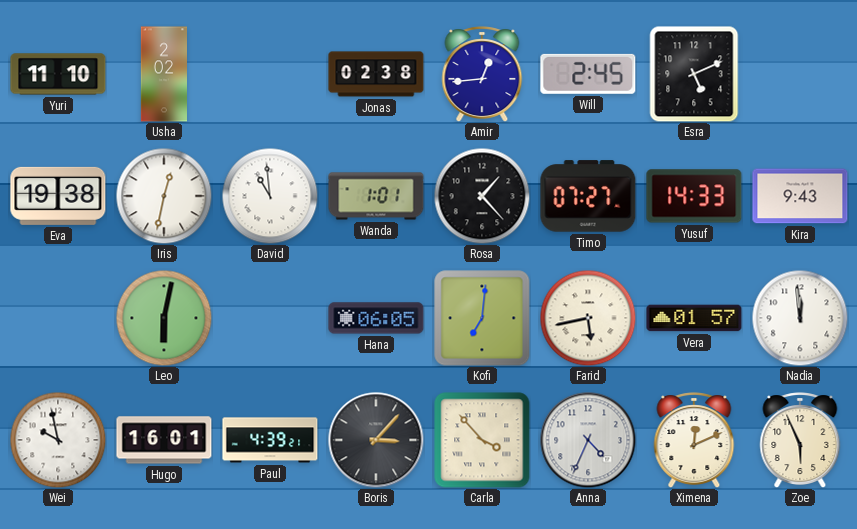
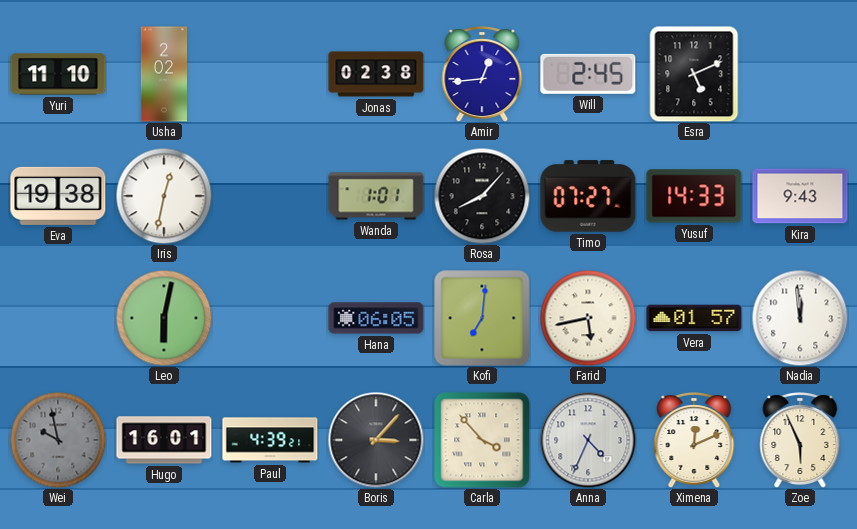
David: 10:59 -> none
Rosa: 1:23 -> 8:07
Wei dial: white -> grey
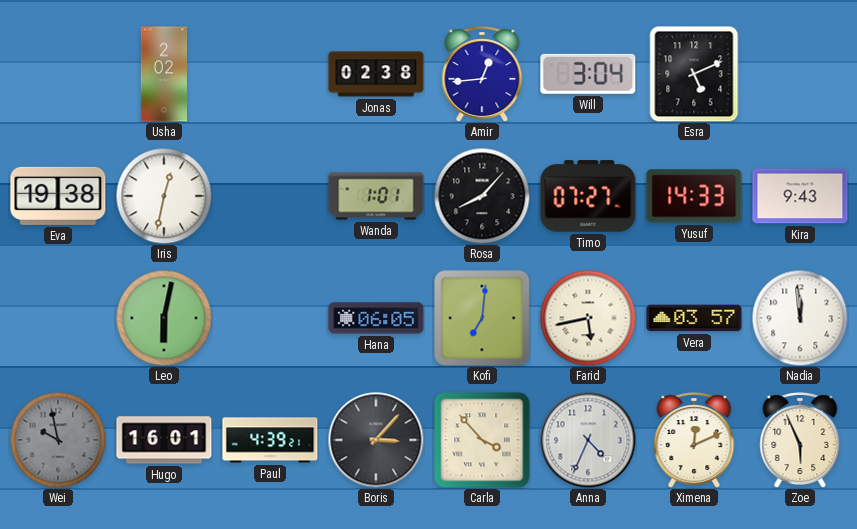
Yuri: 11:10 -> none
Will: 2:45 -> 3:04
Vera: 01:57 -> 03:57
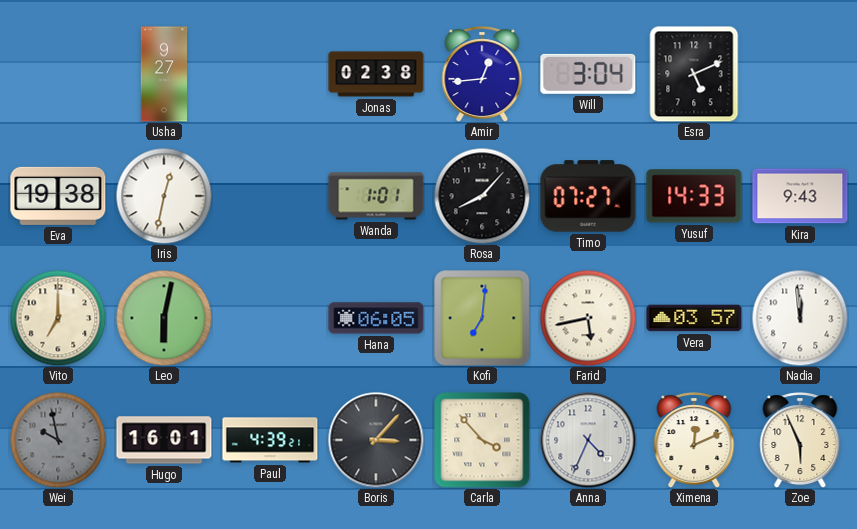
Usha: 2:02 -> 9:27
Vito: none -> 7:00
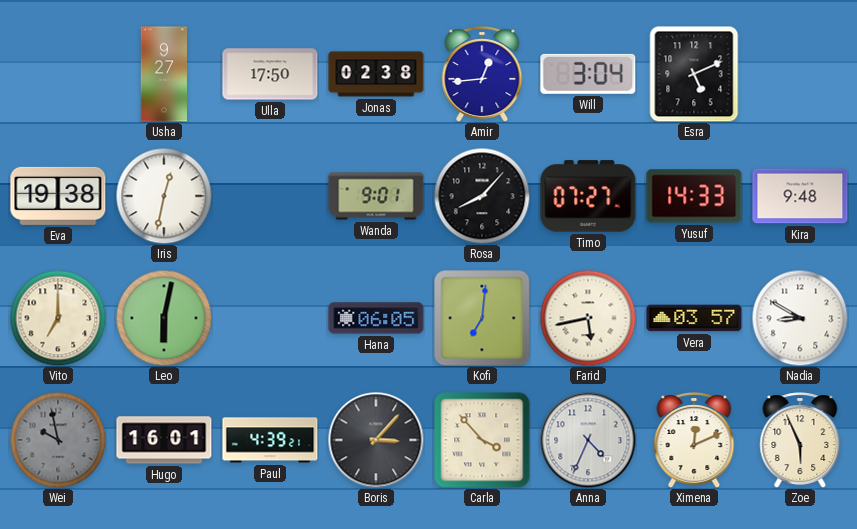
Ulla: none -> 17:50
Wanda: 1:01 -> 9:01
Kira: 9:43 -> 9:48
Nadia: 11:59 -> 8:50
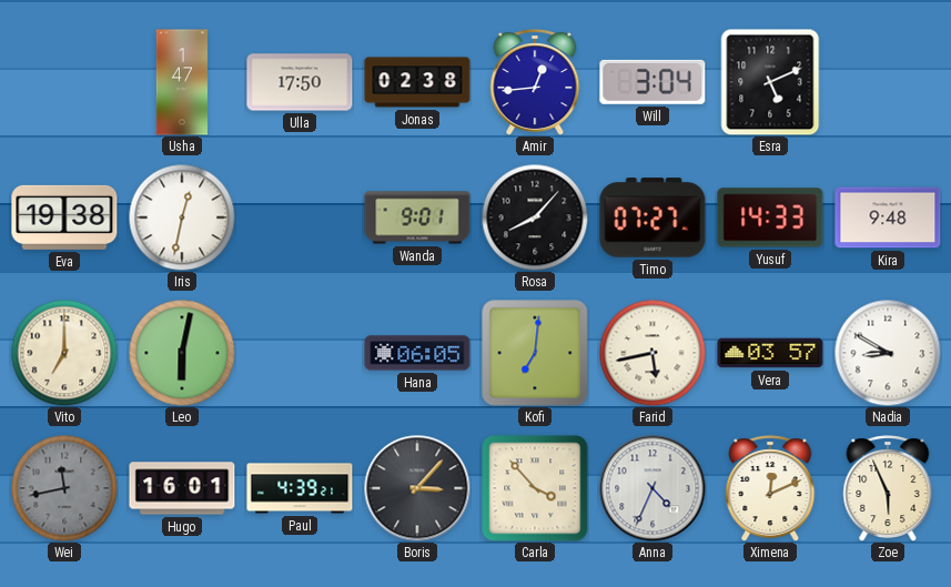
Usha: 9:27 -> 1:47
Wei: 9:58 -> 11:43
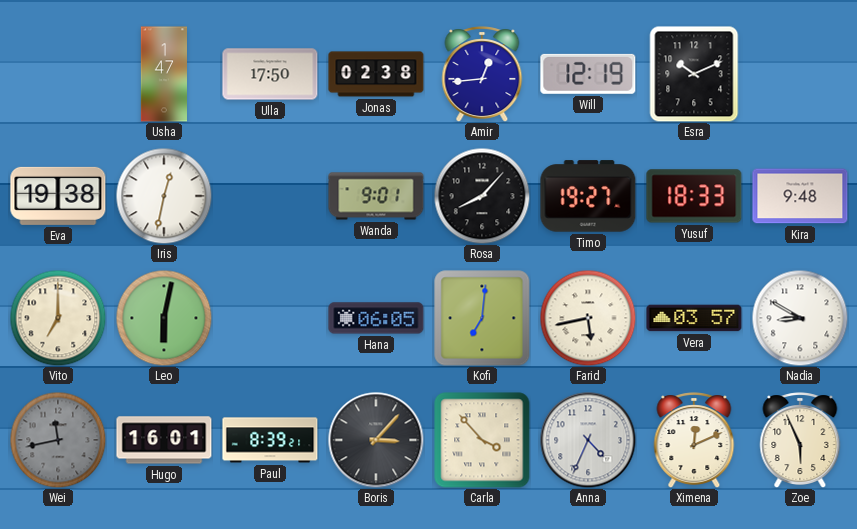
Will: 3:04 -> 12:19
Esra: 5:11 -> 10:11
Timo: 07:27 -> 19:27
Yusuf: 14:33 -> 18:33
Paul: 4:39 -> 8:39
